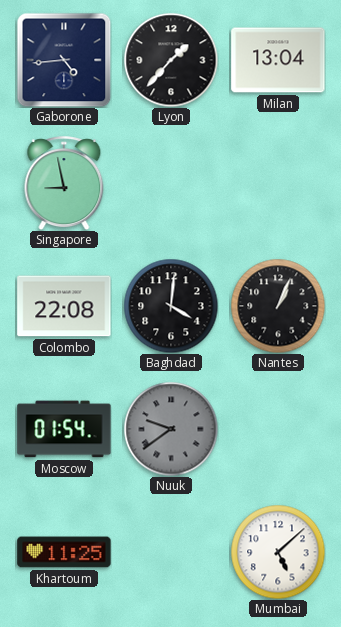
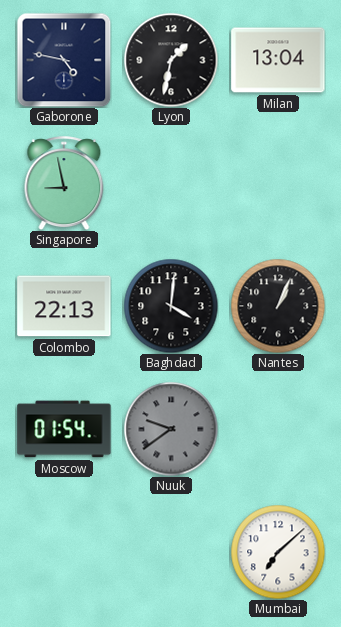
Gaborone: 4:44 -> 4:47
Lyon: 1:37 -> 1:32
Colombo: 22:08 -> 22:13
Khartoum: 11:25 -> none
Mumbai: 5:08 -> 7:08
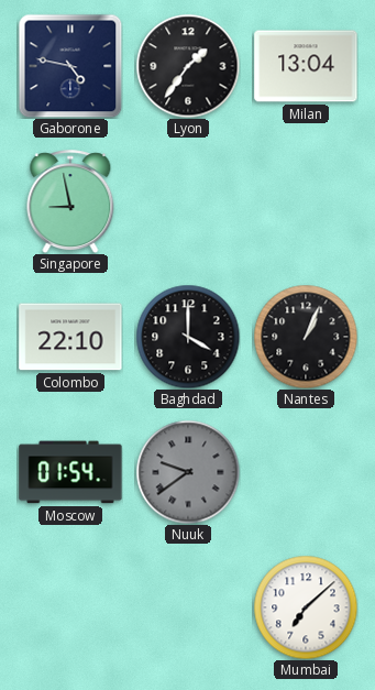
Lyon: 1:32 -> 1:36
Colombo: 22:13 -> 22:10
Baghdad: 4:01 -> 4:00
